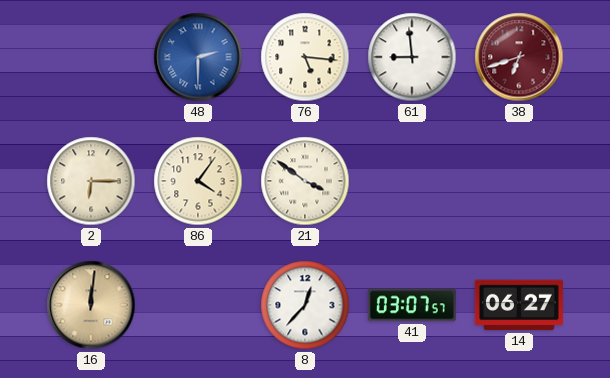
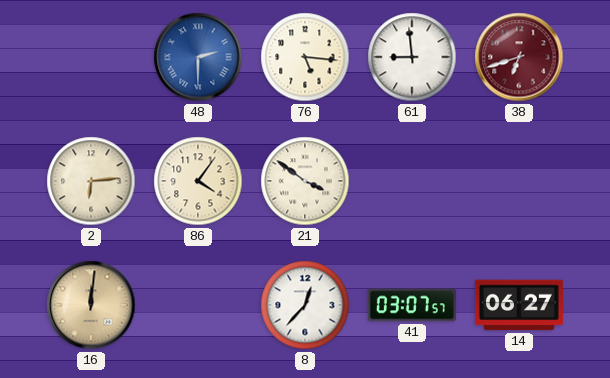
2: 6:15 -> 6:14
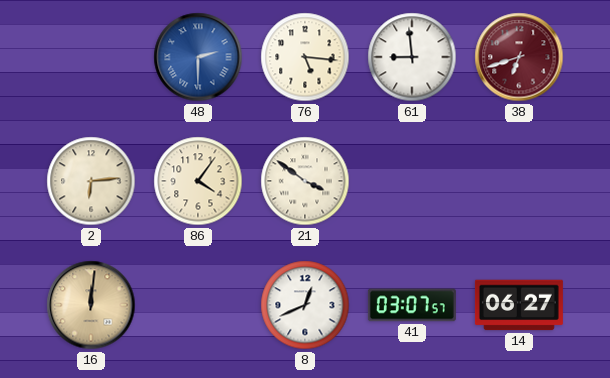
8: 12:37 -> 12:41
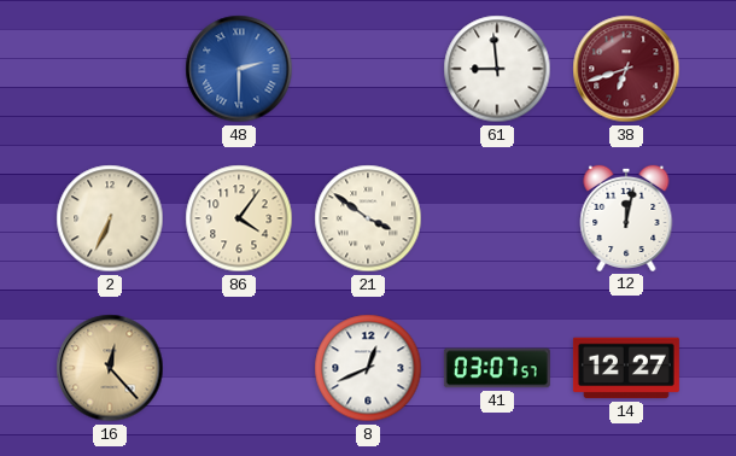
76: 5:16 -> none
2: 6:14 -> 6:34
12: none -> 12:02
16: 12:01 -> 12:23
14: 06:27 -> 12:27
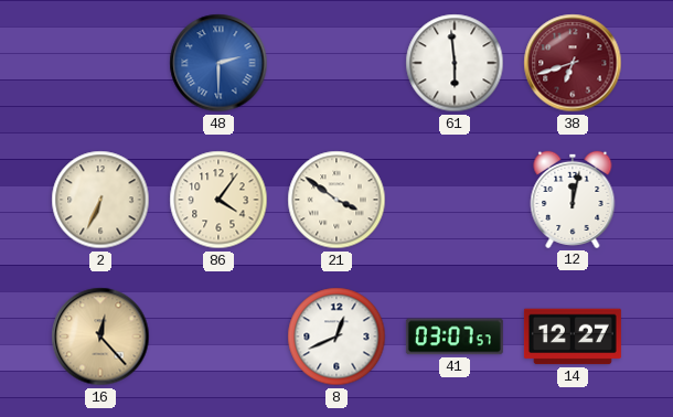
61: 8:59 -> 5:59
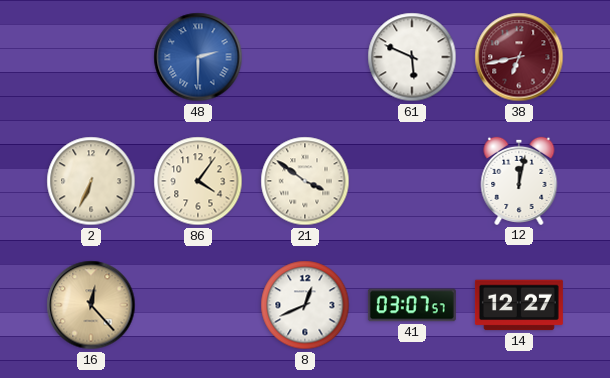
61: 5:59 -> 5:49
38: 6:42 -> 6:43
